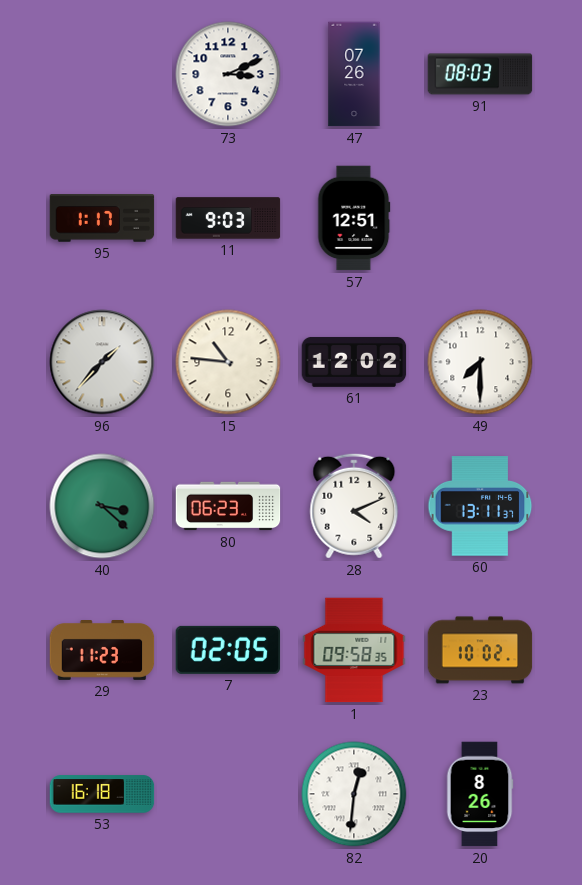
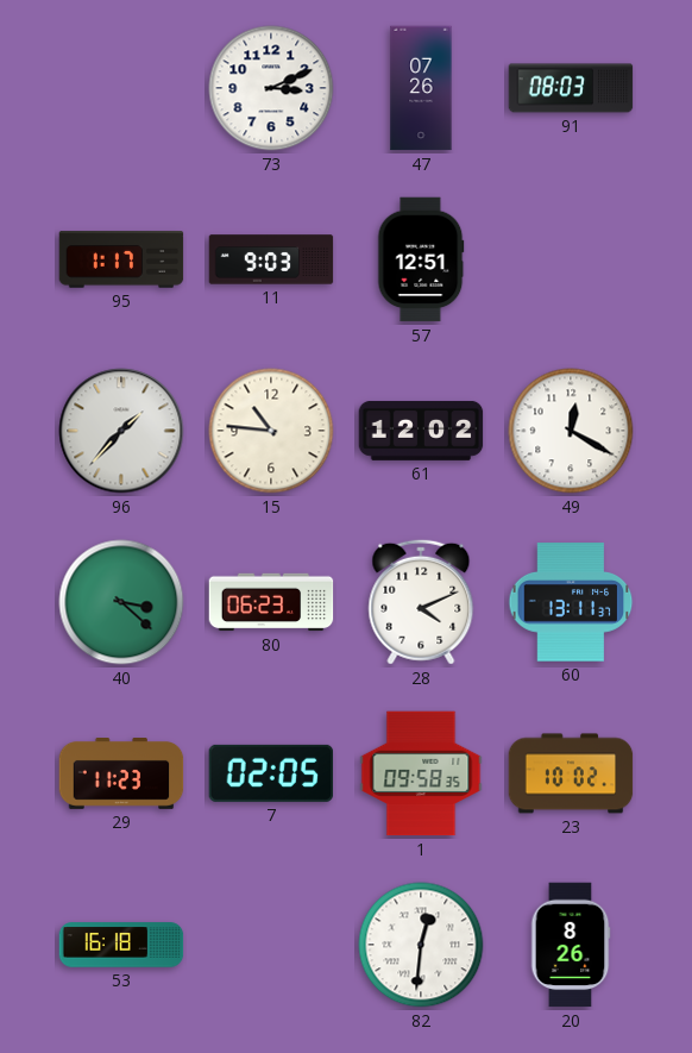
49: 7:30 -> 12:20
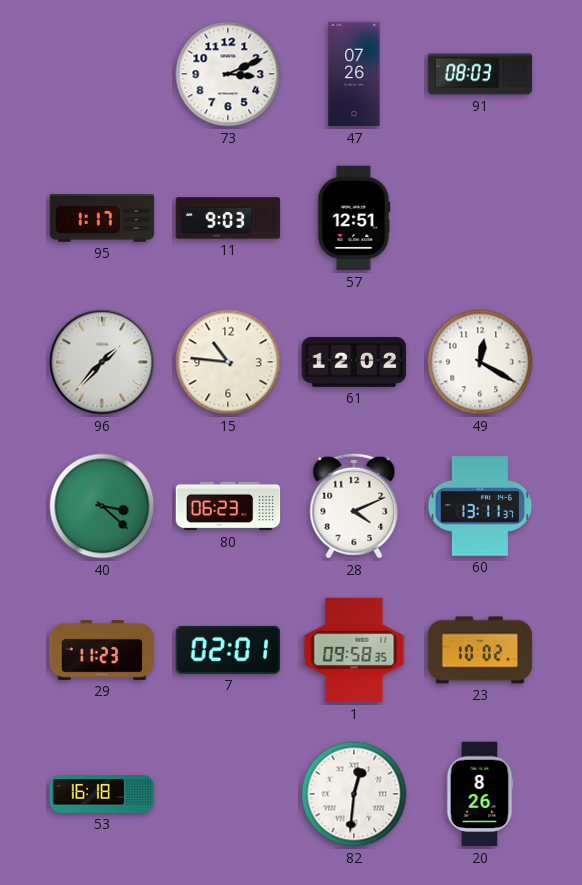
7: 02:05 -> 02:01
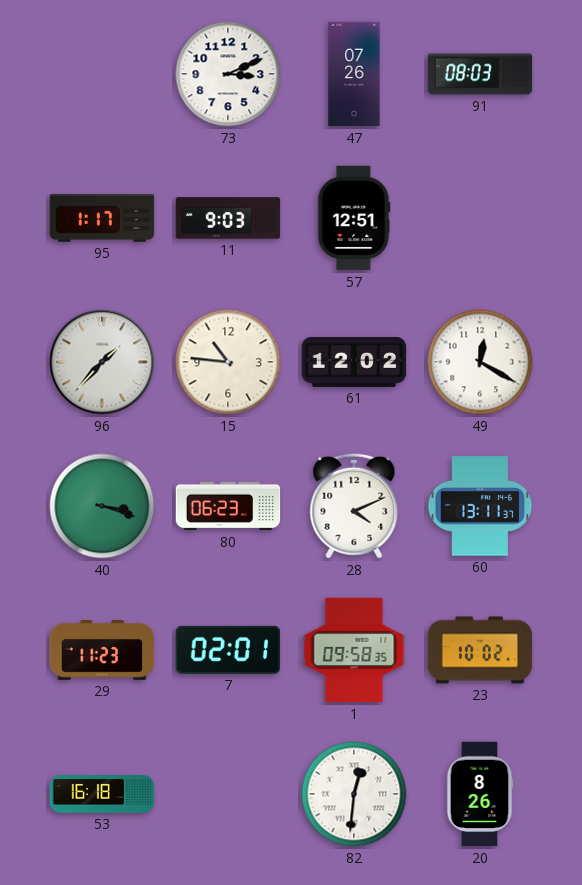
40: 3:22 -> 3:18
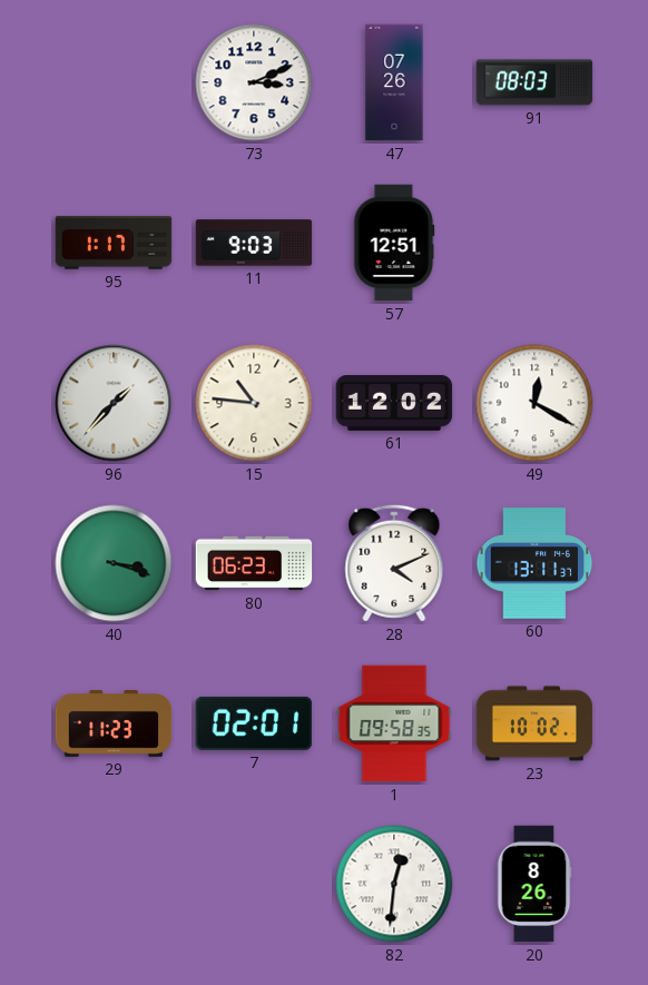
53: 16:18 -> none
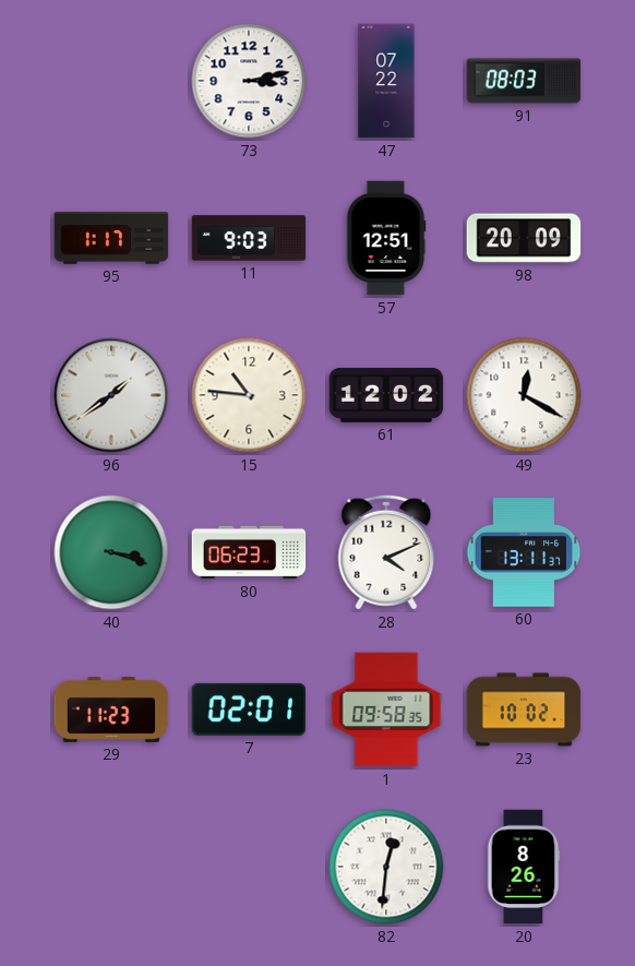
73: 3:11 -> 3:13
47: 07:26 -> 07:22
98: none -> 20:09
96: 1:37 -> 1:39
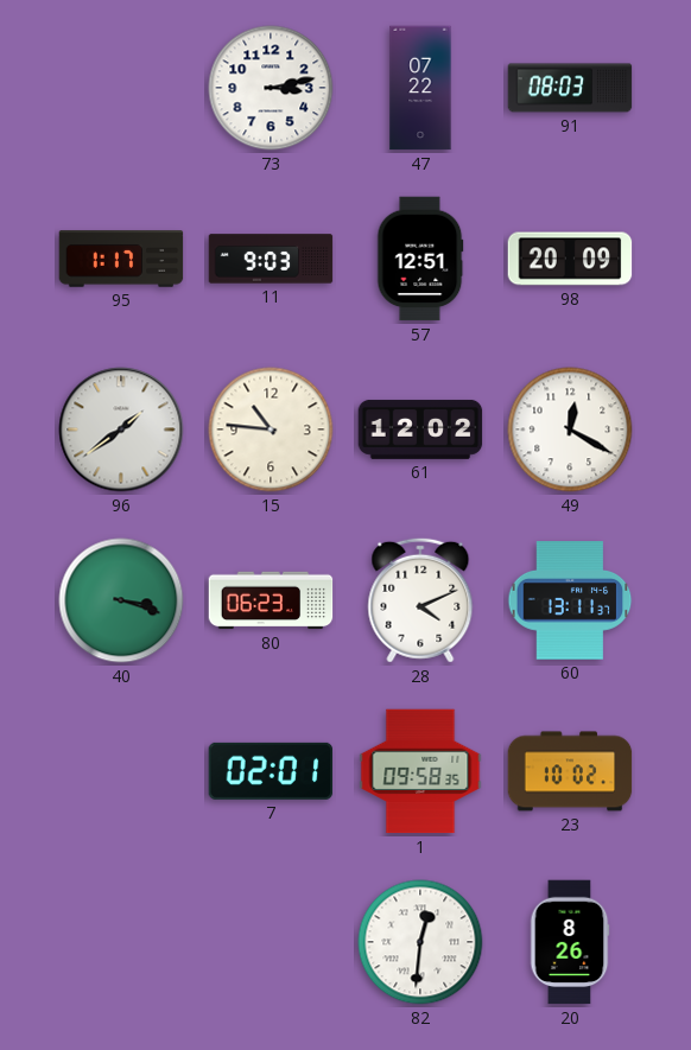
29: 11:23 -> none
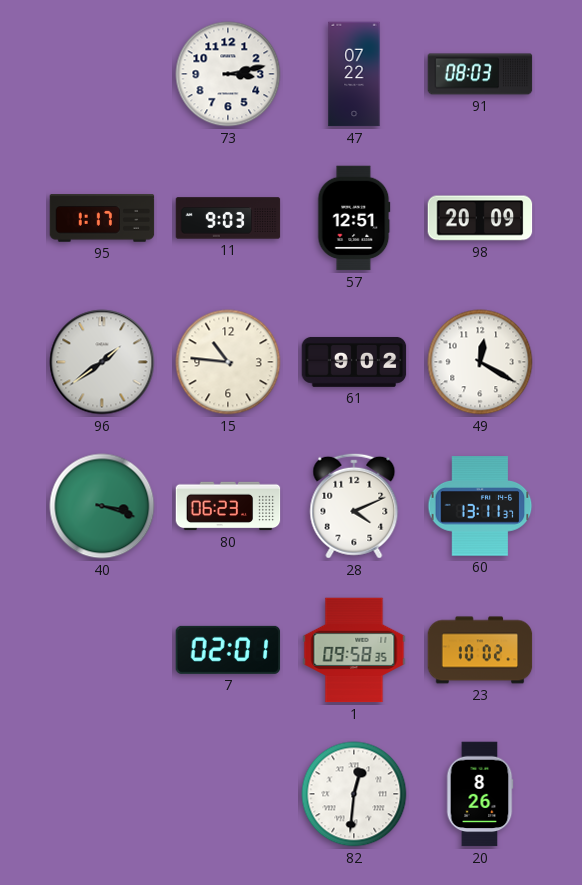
61: 12:02 -> 9:02
